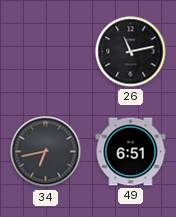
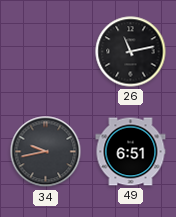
34: 6:43 -> 9:43
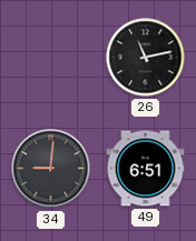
34: 9:43 -> 9:01
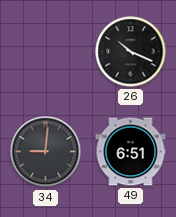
26: 11:13 -> 10:19
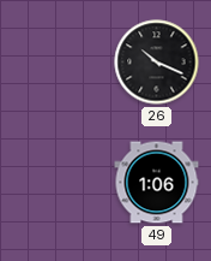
34: 9:01 -> none
49: 6:51 -> 1:06
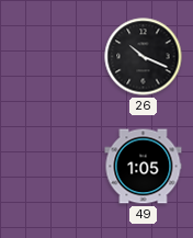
49: 1:06 -> 1:05
